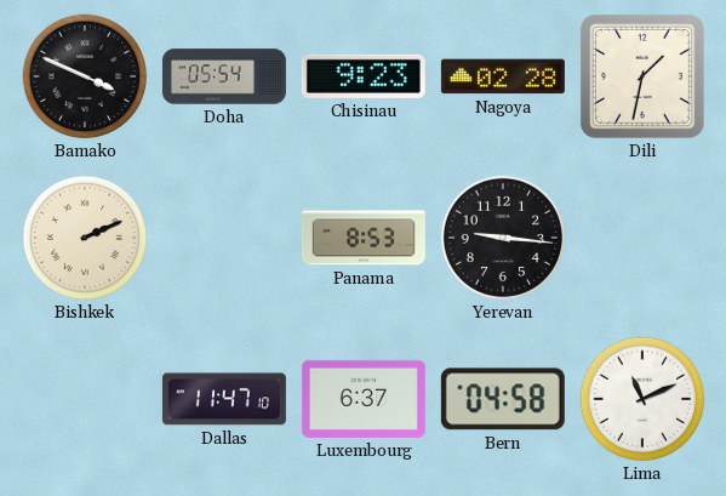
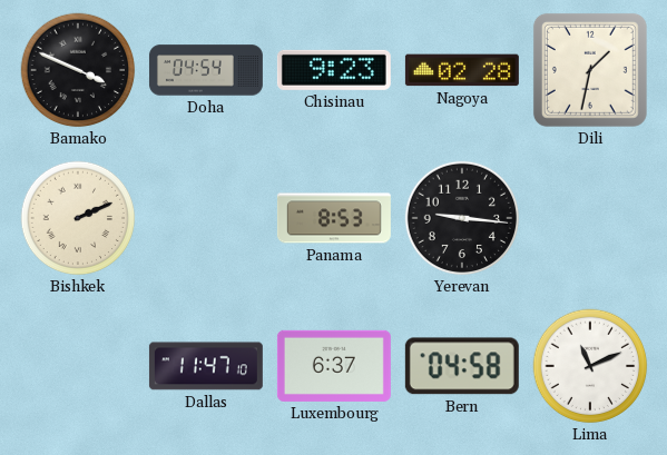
Doha: 05:54 -> 04:54
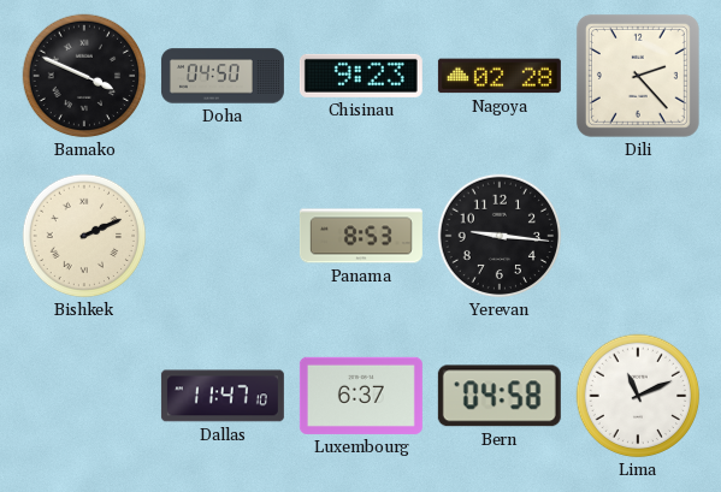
Doha: 04:54 -> 04:50
Dili: 1:32 -> 2:23
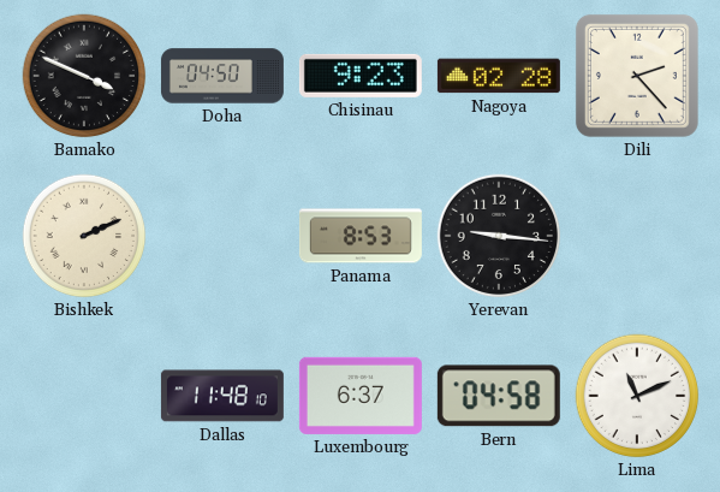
Dallas: 11:47 -> 11:48
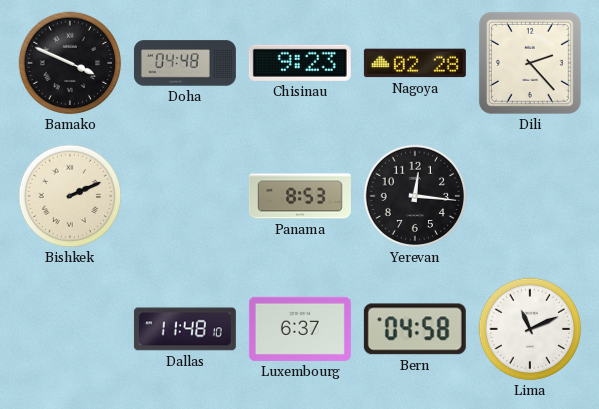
Doha: 04:50 -> 04:48
Yerevan: 9:16 -> 12:16
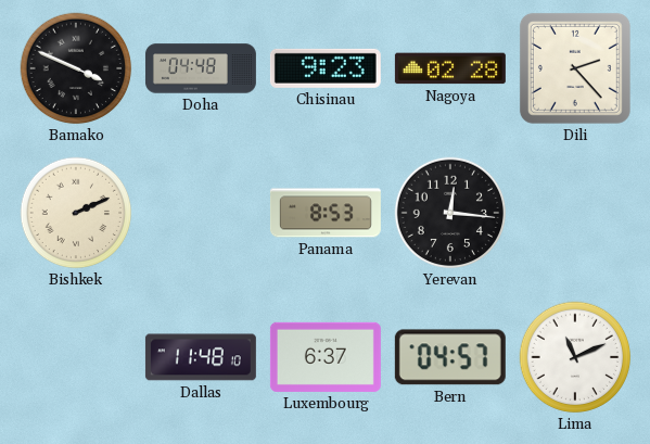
Bern: 04:58 -> 04:57
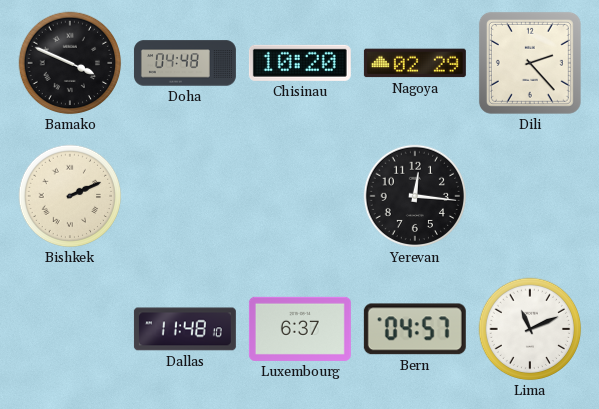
Chisinau: 9:23 -> 10:20
Nagoya: 02:28 -> 02:29
Panama: 8:53 -> none
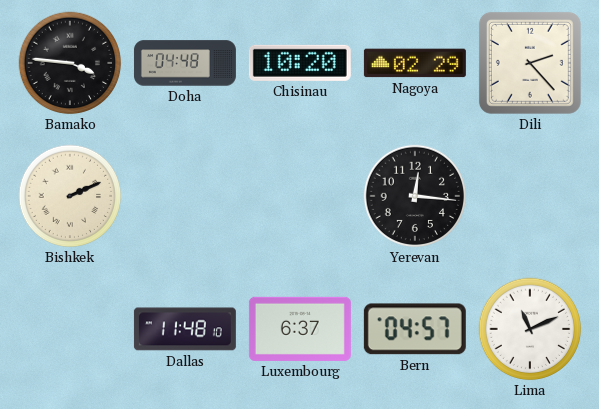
Bamako: 3:49 -> 3:46
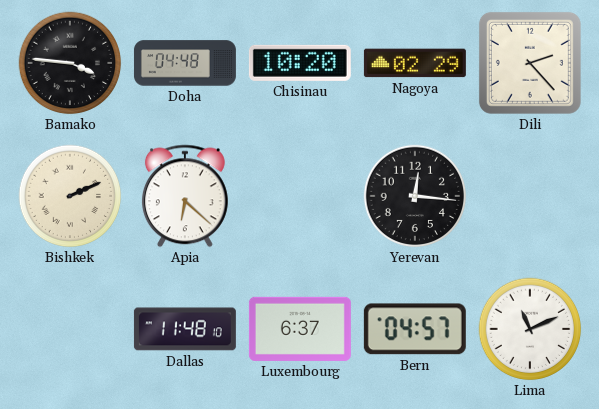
Apia: none -> 6:22
